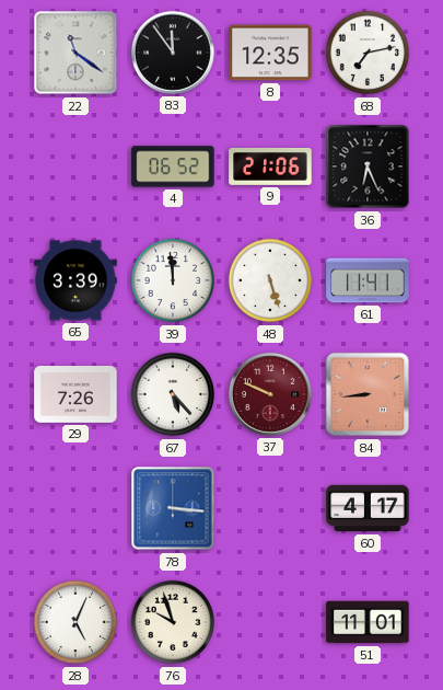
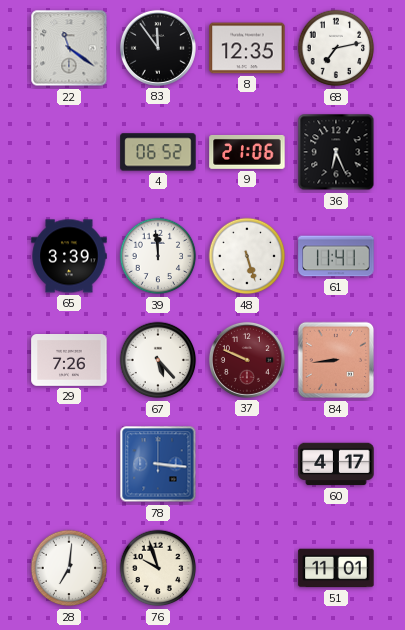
28: 5:04 -> 7:01
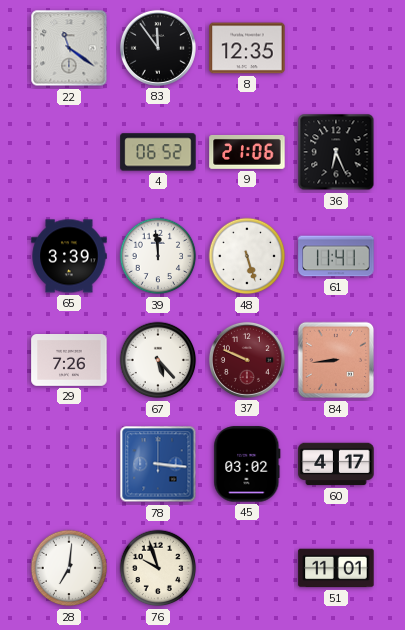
68: 7:13 -> none
45: none -> 03:02
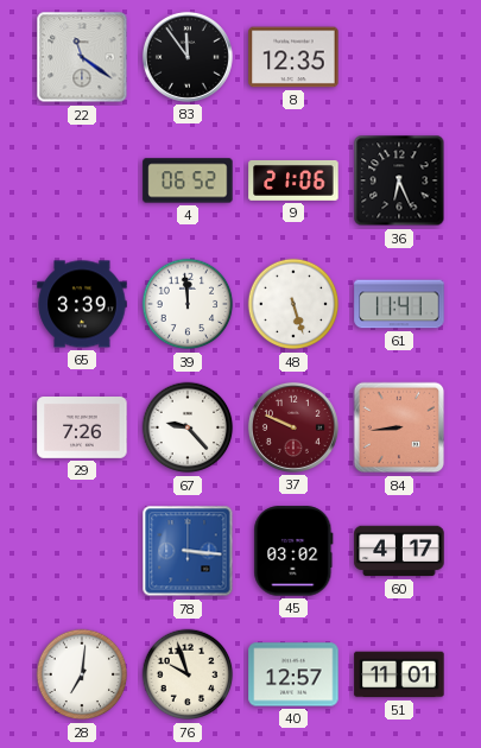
67: 5:23 -> 9:23
40: none -> 12:57
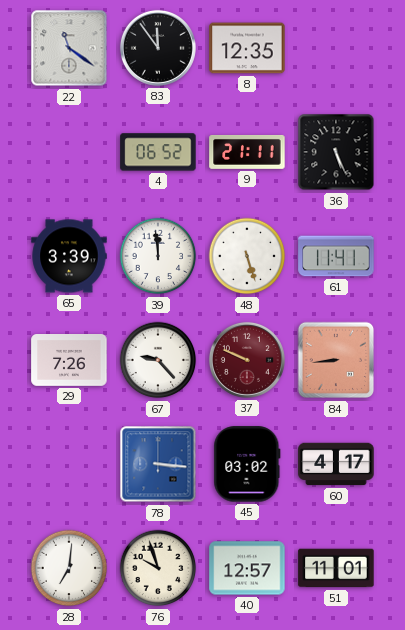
9: 21:06 -> 21:11
36: 6:26 -> 5:26
